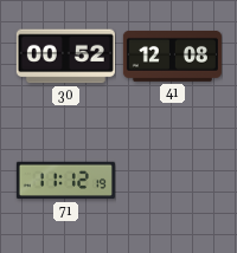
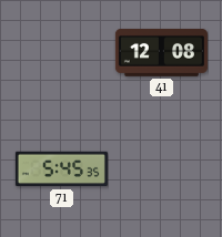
30: 00:52 -> none
71: 11:12 -> 5:45
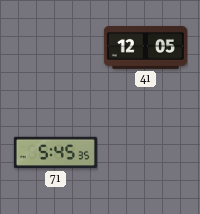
41: 12:08 -> 12:05
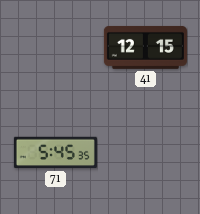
41: 12:05 -> 12:15
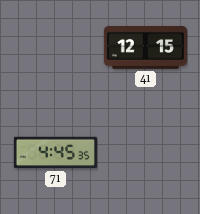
71: 5:45 -> 4:45
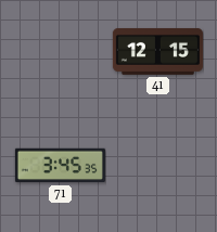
71: 4:45 -> 3:45
